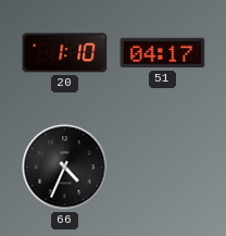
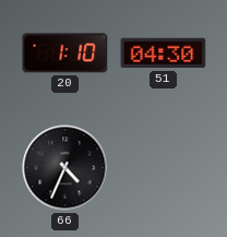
51: 04:17 -> 04:30
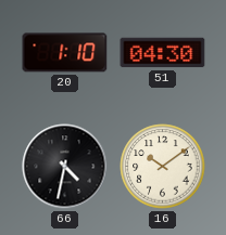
66: 4:34 -> 4:32
16: none -> 10:09
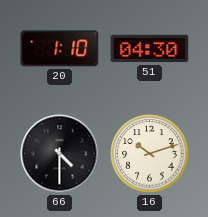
66: 4:32 -> 4:30
16: 10:09 -> 10:12
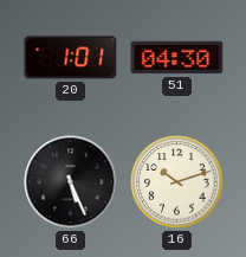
20: 1:10 -> 1:01
66: 4:30 -> 5:26
